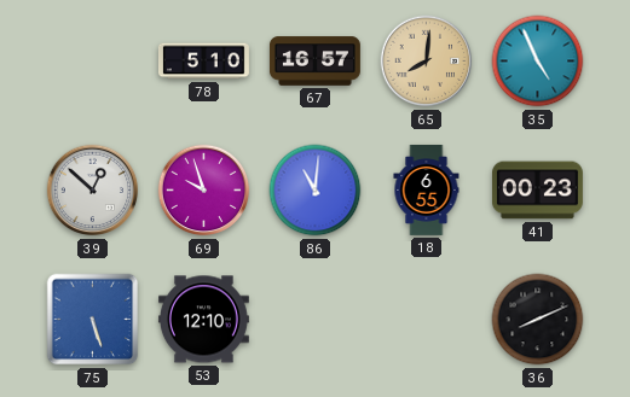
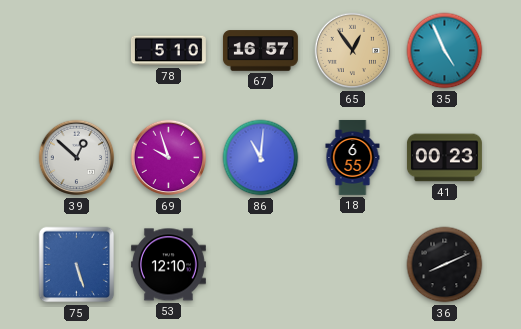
65: 8:01 -> 12:54
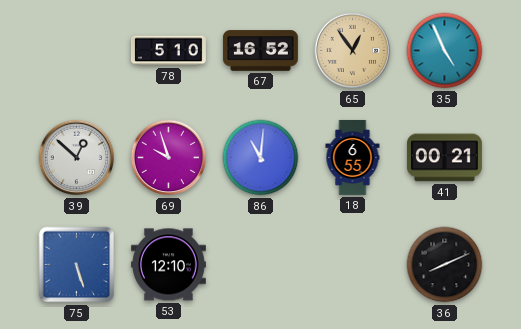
67: 16:57 -> 16:52
41: 00:23 -> 00:21
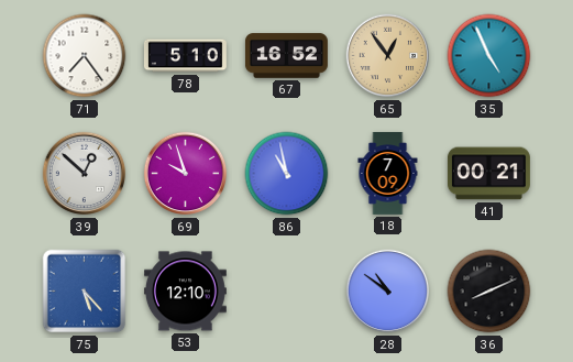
71: none -> 7:24
86: 11:01 -> 10:58
18: 6:55 -> 7:09
75: 5:27 -> 5:23
28: none -> 10:51
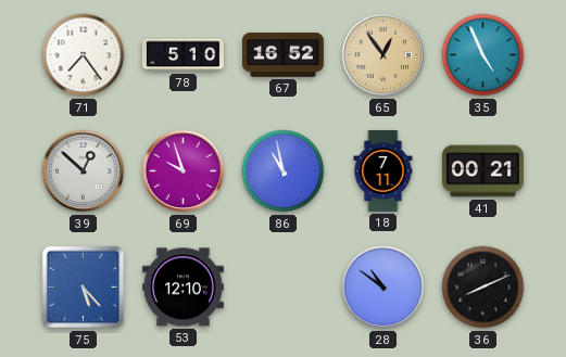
18: 7:09 -> 7:11
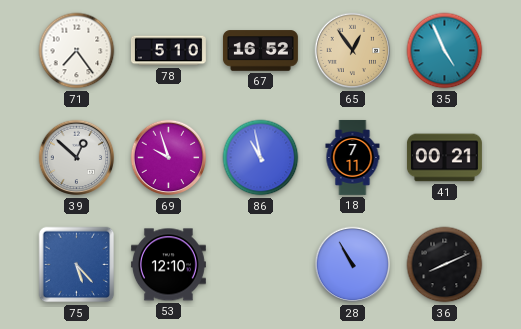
28: 10:51 -> 10:55
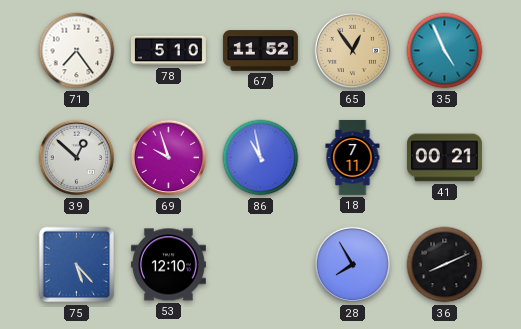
67: 16:52 -> 11:52
28: 10:55 -> 7:55
